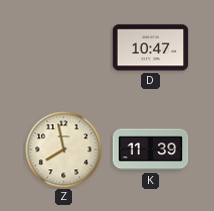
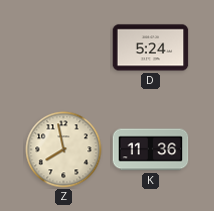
D: 10:47 -> 5:24
K: 11:39 -> 11:36
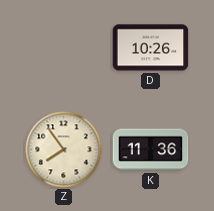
D: 5:24 -> 10:26
Z: 7:58 -> 7:54
